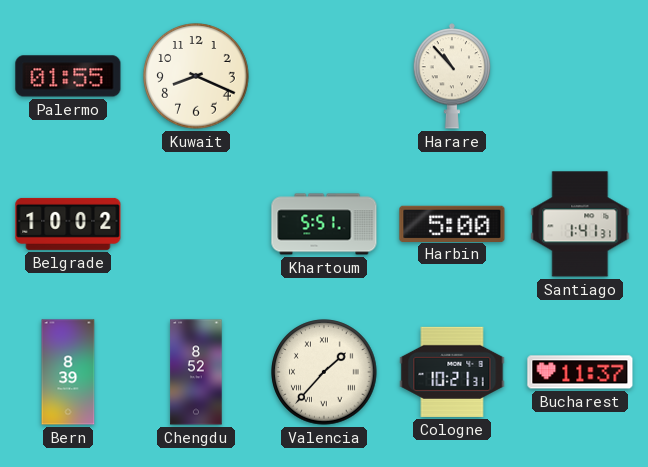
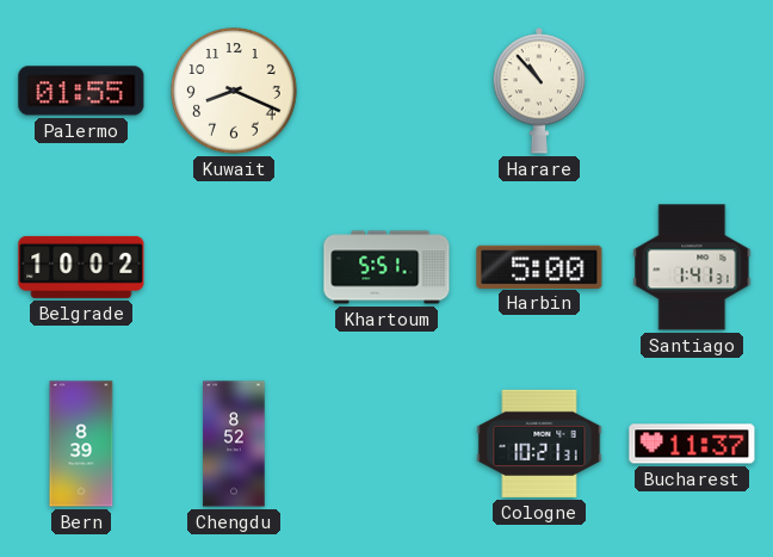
Valencia: 1:37 -> none
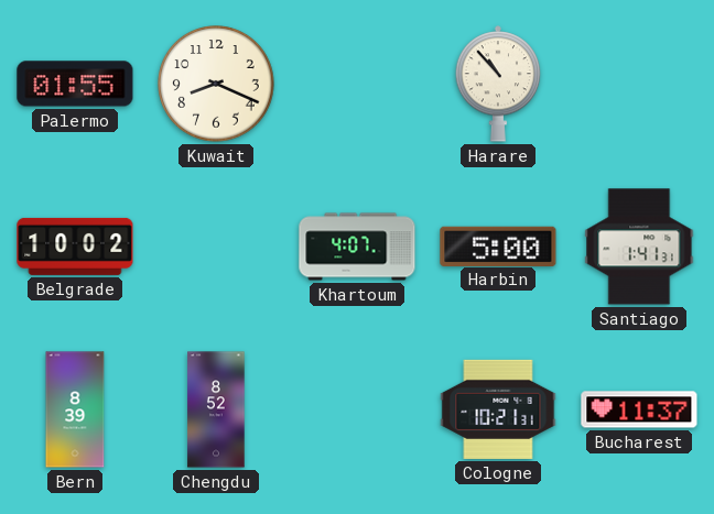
Khartoum: 5:51 -> 4:07
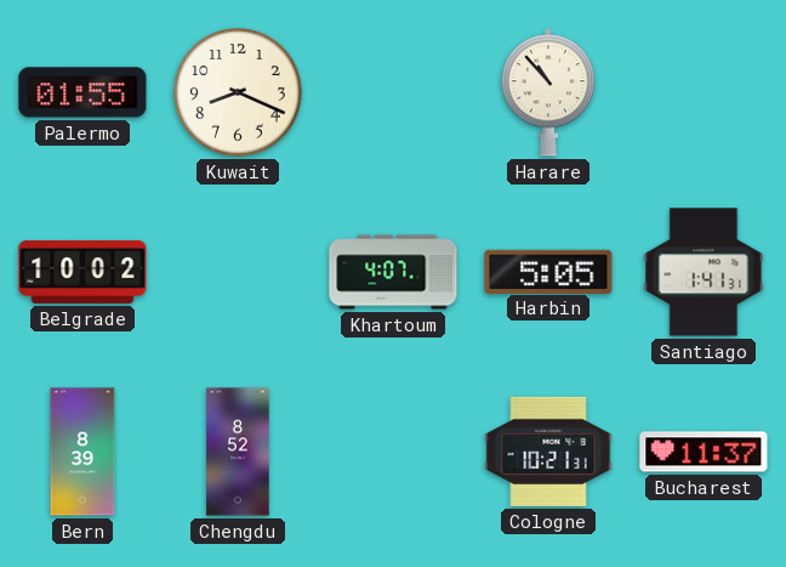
Harbin: 5:00 -> 5:05
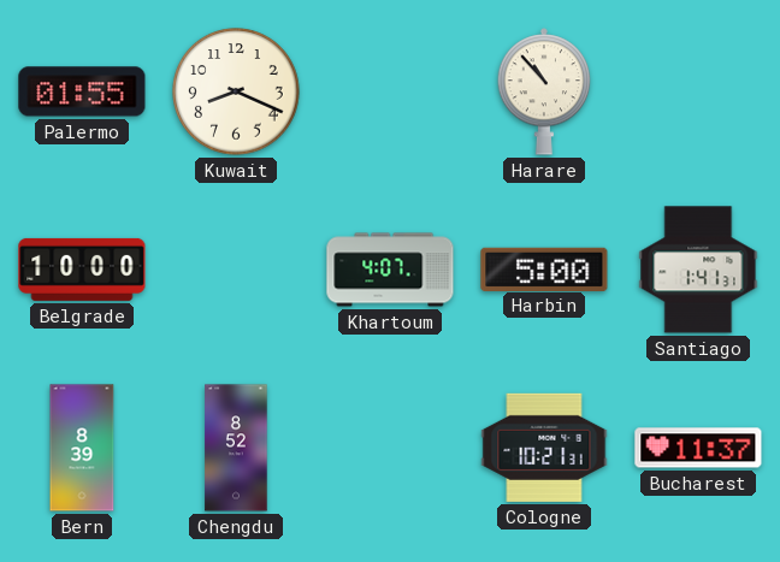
Belgrade: 10:02 -> 10:00
Harbin: 5:05 -> 5:00
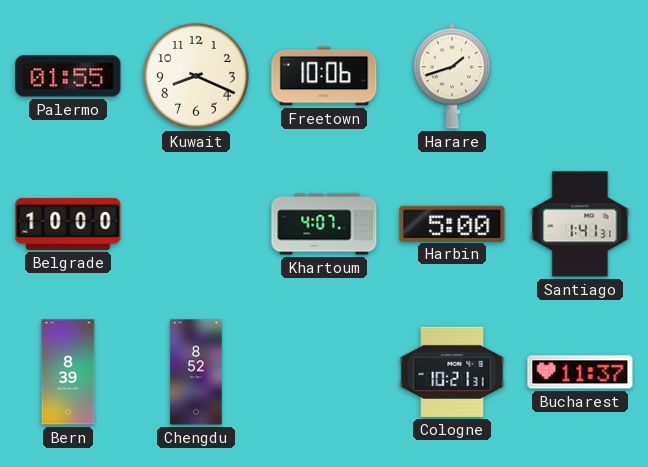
Freetown: none -> 10:06
Harare: 10:53 -> 1:42
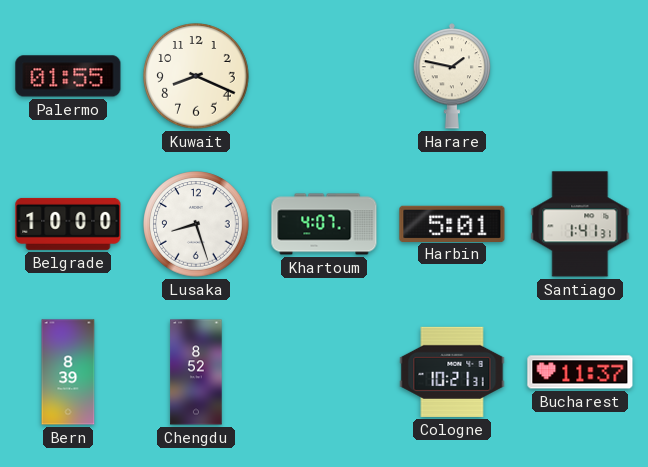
Freetown: 10:06 -> none
Harare: 1:42 -> 1:47
Lusaka: none -> 8:27
Harbin: 5:00 -> 5:01
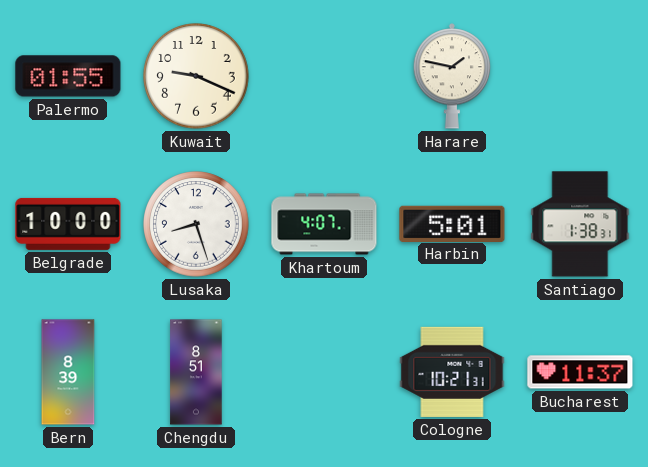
Kuwait: 8:19 -> 9:19
Santiago: 1:41 -> 1:38
Chengdu: 8:52 -> 8:51
